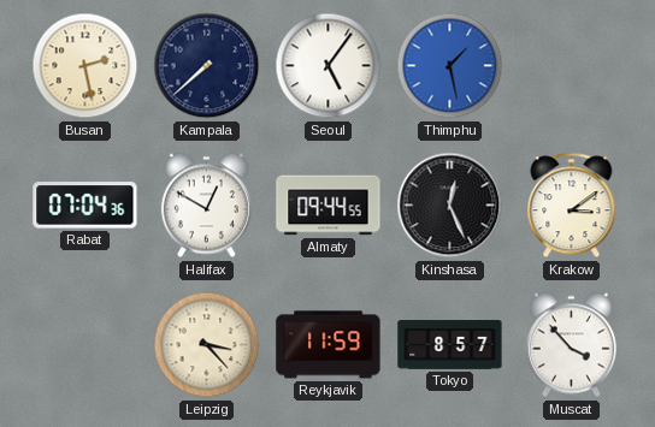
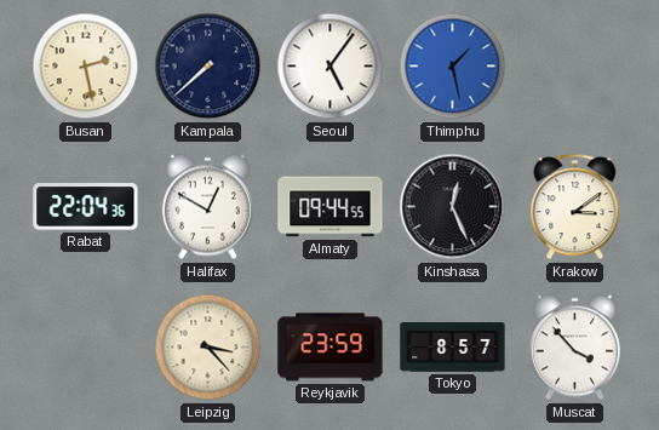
Rabat: 07:04 -> 22:04
Reykjavik: 11:59 -> 23:59
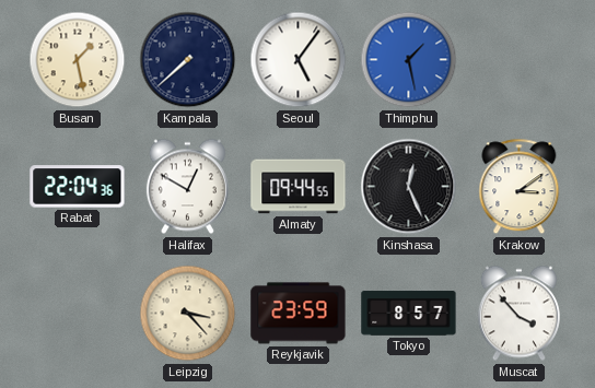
Busan: 2:28 -> 1:28
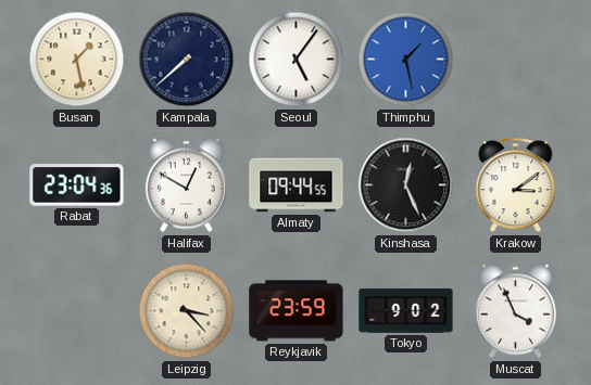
Rabat: 22:04 -> 23:04
Tokyo: 8:57 -> 9:02
Muscat: 3:53 -> 3:56
